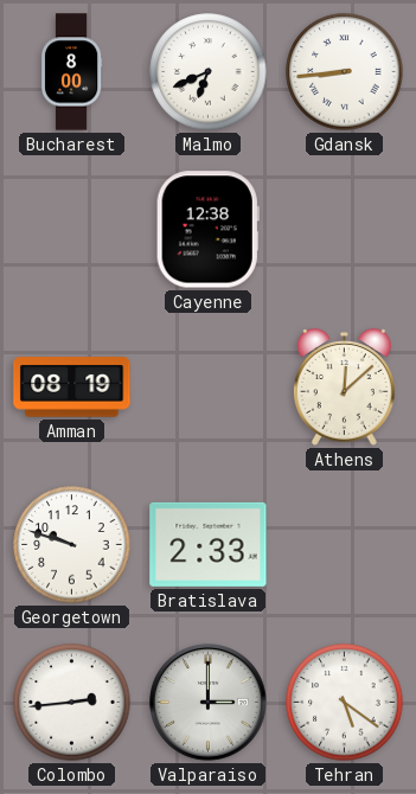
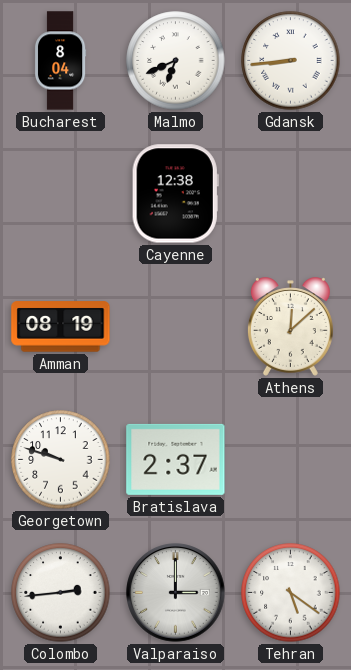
Bucharest: 8:00 -> 8:04
Bratislava: 2:33 -> 2:37
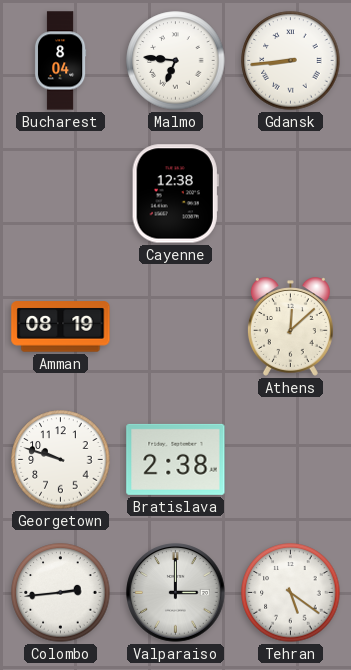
Malmo: 6:41 -> 6:46
Bratislava: 2:37 -> 2:38
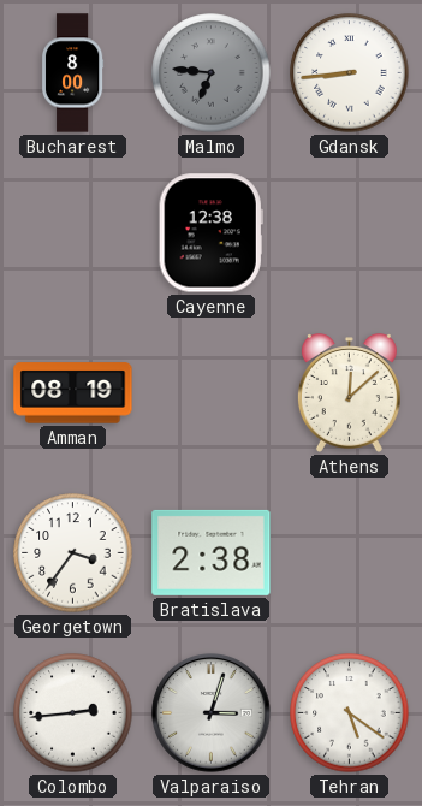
Bucharest: 8:04 -> 8:00
Malmo dial: white -> grey
Georgetown: 9:48 -> 3:36
Valparaiso: 3:00 -> 3:03
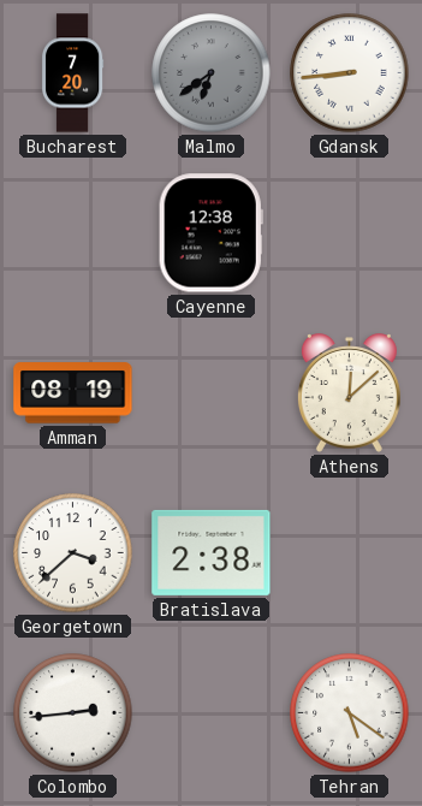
Bucharest: 8:00 -> 7:20
Malmo: 6:46 -> 6:39
Georgetown: 3:36 -> 3:38
Valparaiso: 3:03 -> none
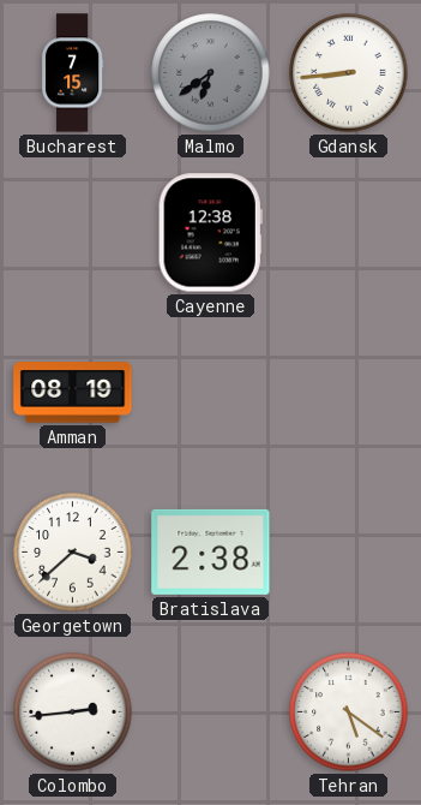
Bucharest: 7:20 -> 7:15
Athens: 12:08 -> none
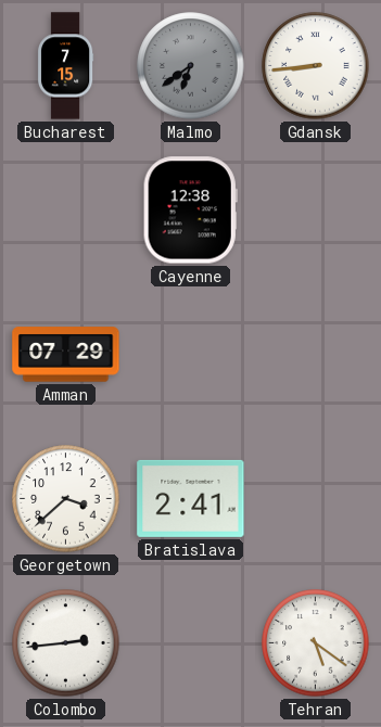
Amman: 08:19 -> 07:29
Bratislava: 2:38 -> 2:41
